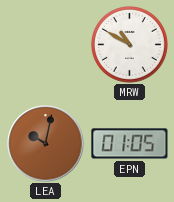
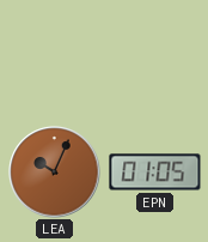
MRW: 10:50 -> none
LEA: 10:02 -> 10:04
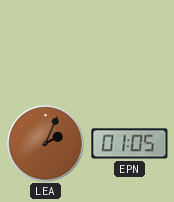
LEA: 10:04 -> 2:04
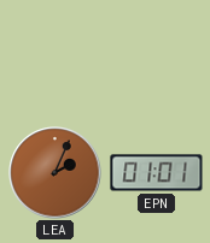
EPN: 01:05 -> 01:01
